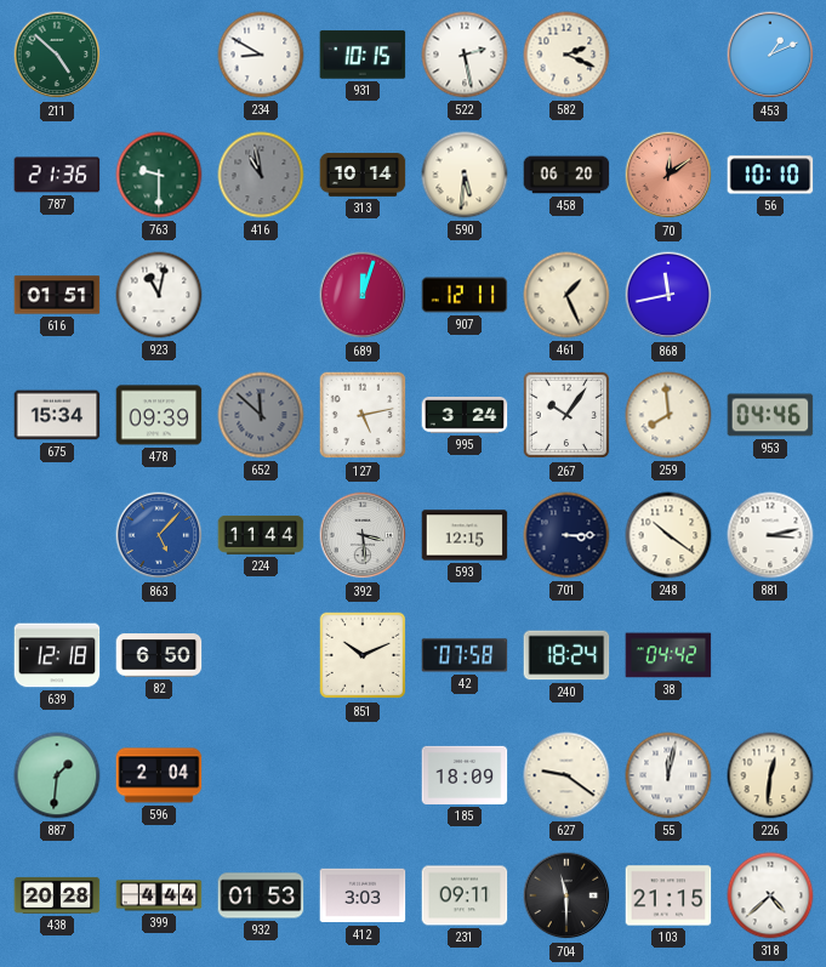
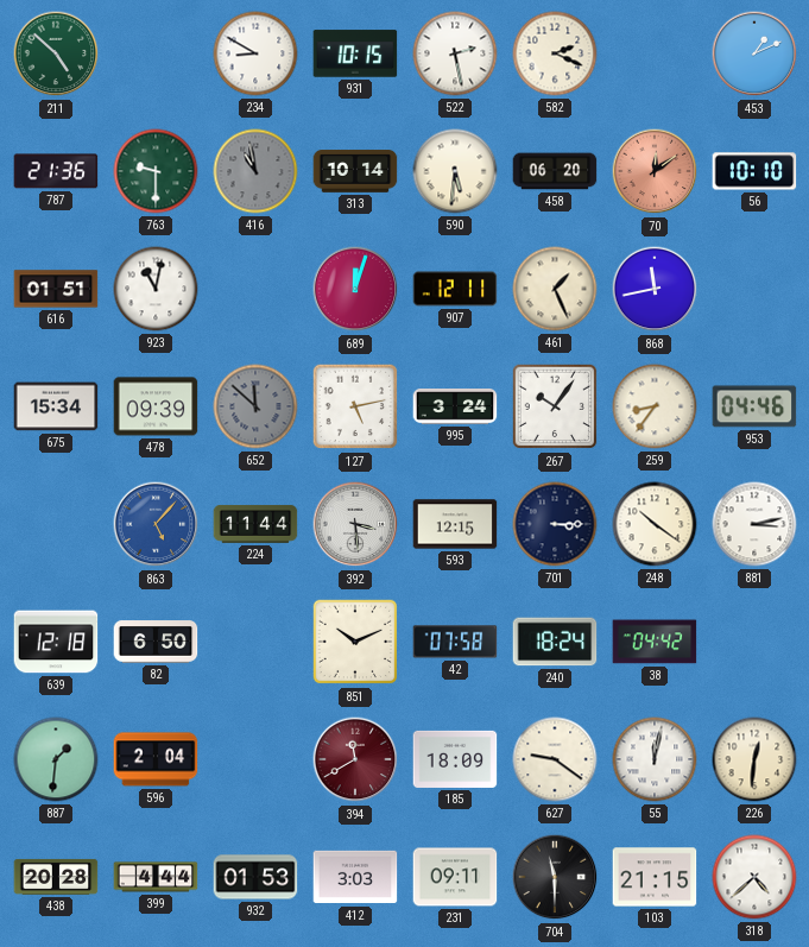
259: 7:59 -> 8:36
394: none -> 11:40
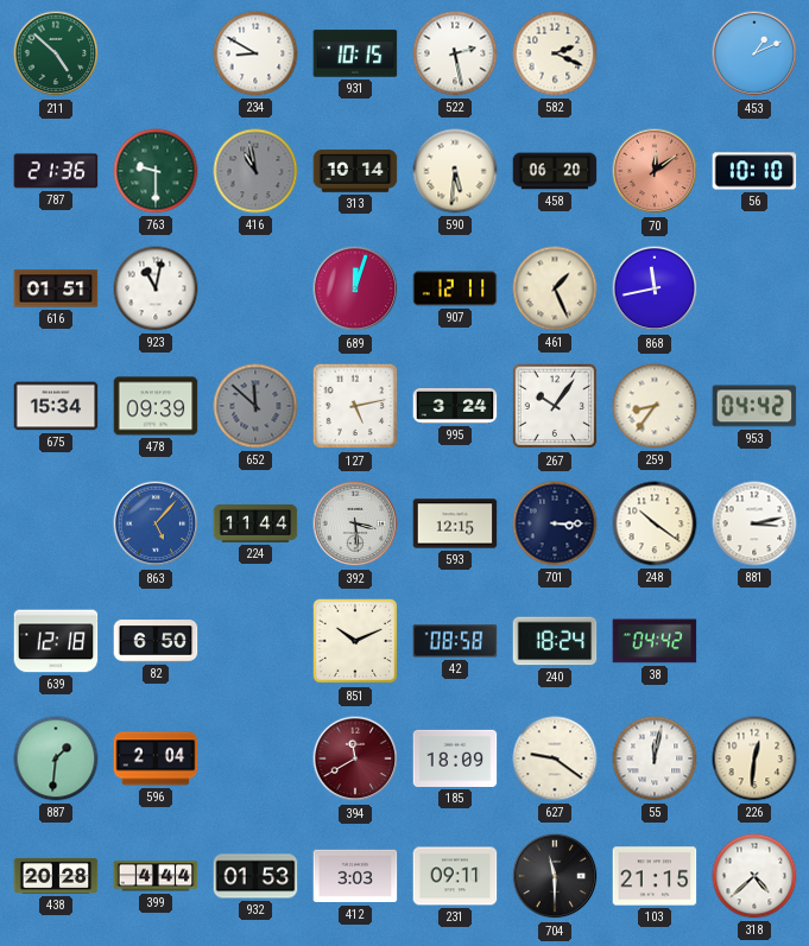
953: 04:46 -> 04:42
42: 07:58 -> 08:58
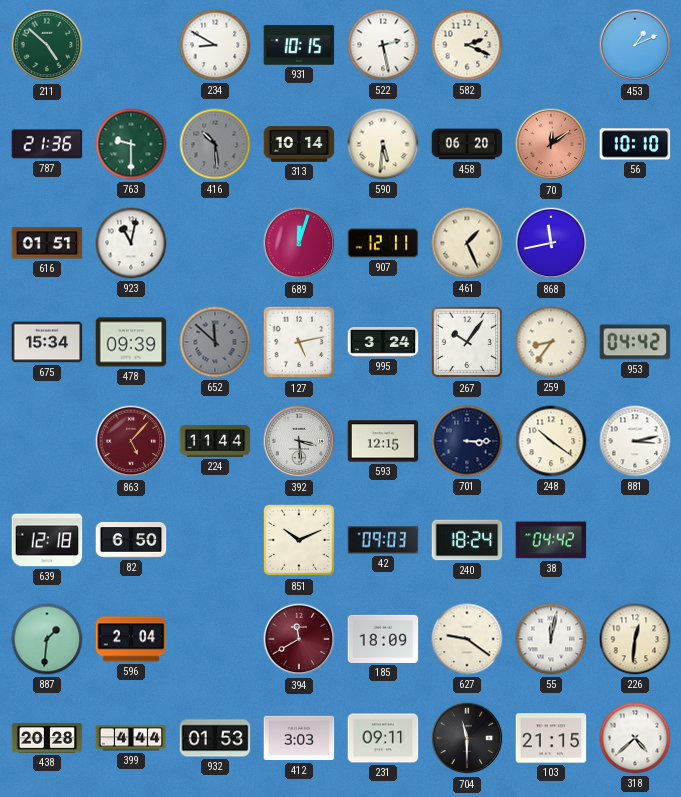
416: 10:58 -> 10:29
863 dial: blue -> burgundy
42: 08:58 -> 09:03
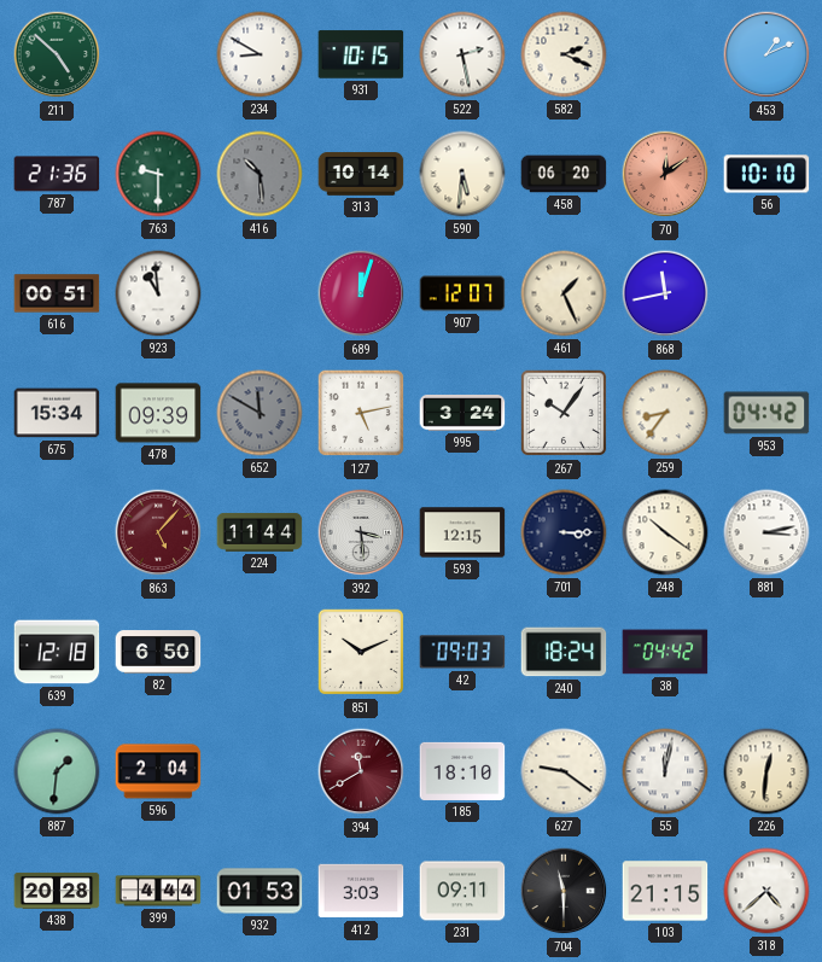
616: 01:51 -> 00:51
923: 11:02 -> 10:59
907: 12:11 -> 12:07
652: 11:52 -> 11:50
185: 18:09 -> 18:10
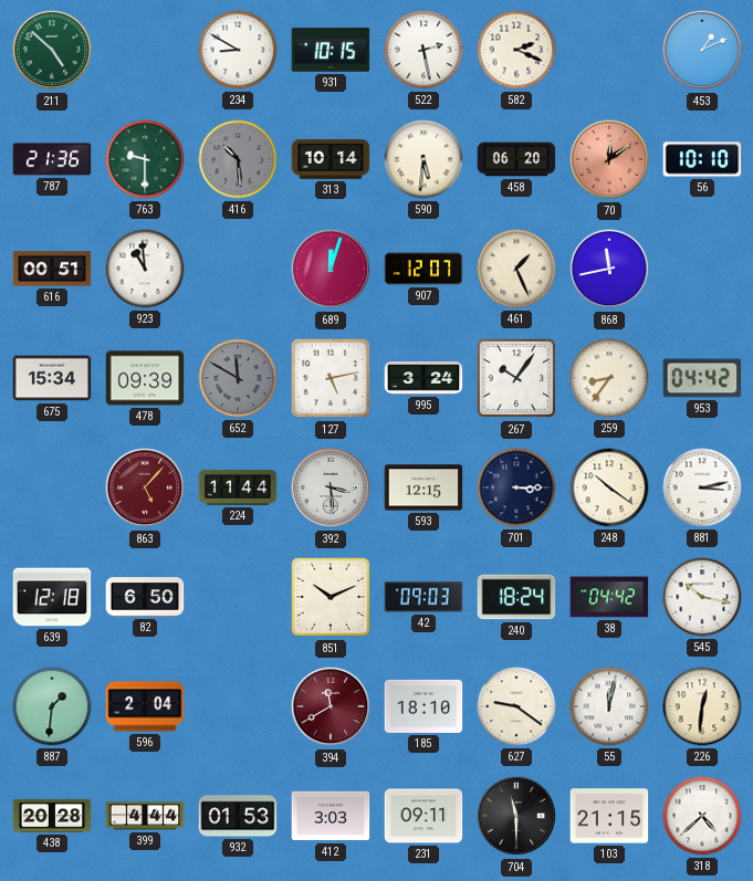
545: none -> 10:17
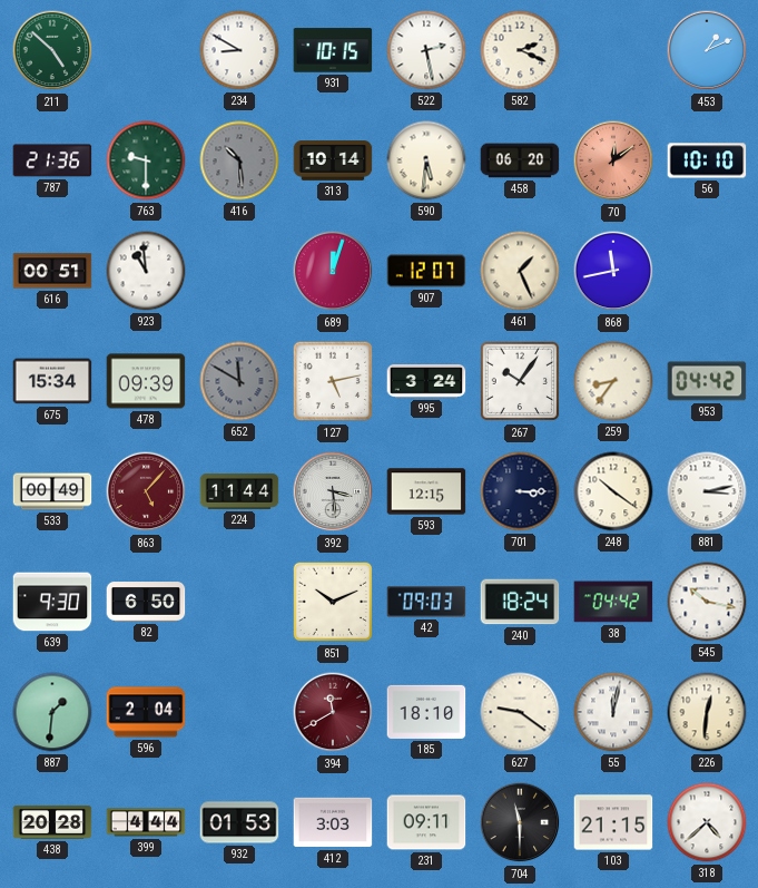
533: none -> 00:49
639: 12:18 -> 9:30
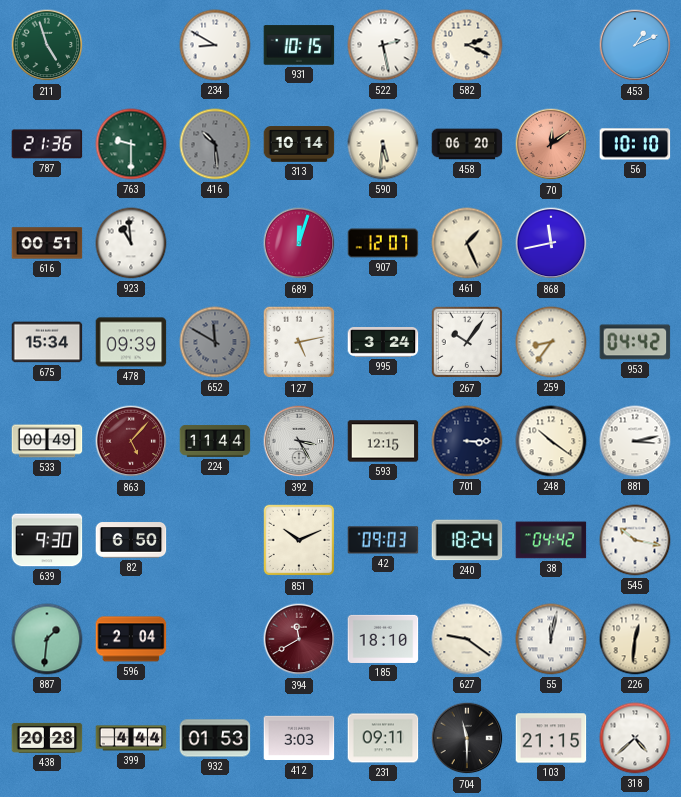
211: 4:52 -> 4:57
392: 3:29 -> 3:25
